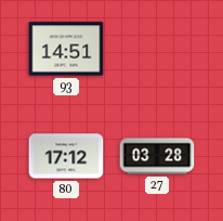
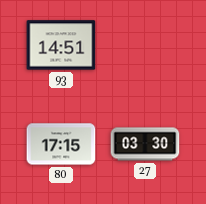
80: 17:12 -> 17:15
27: 03:28 -> 03:30
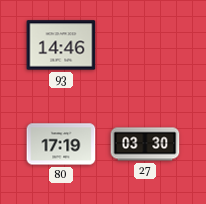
93: 14:51 -> 14:46
80: 17:15 -> 17:19
